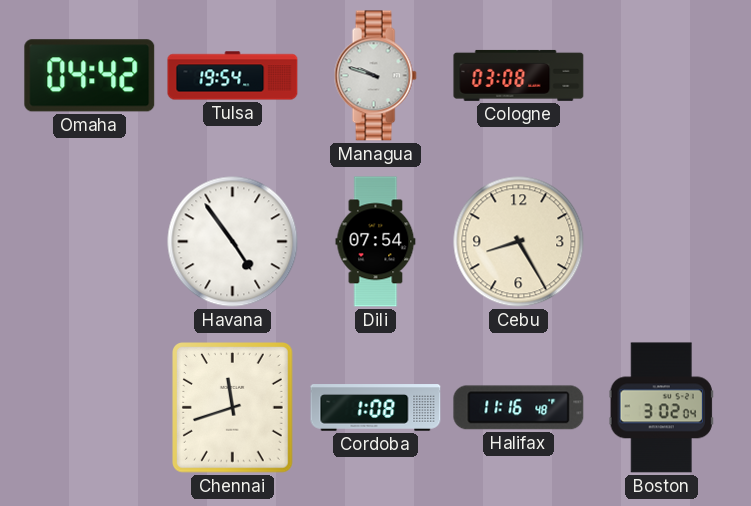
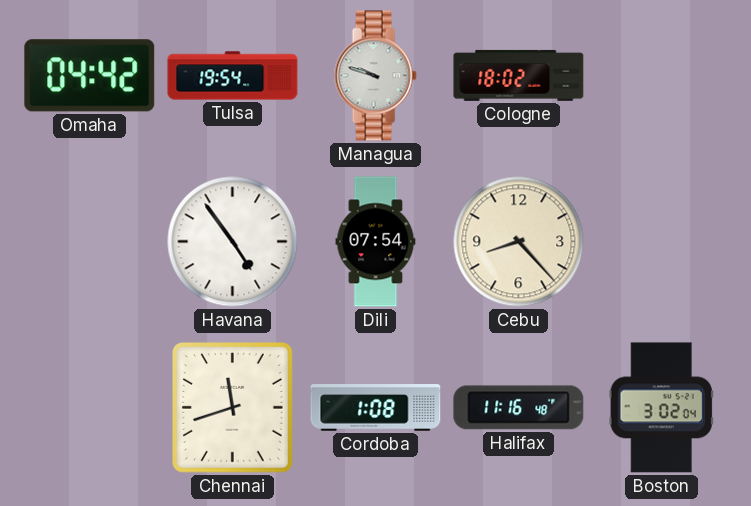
Cologne: 03:08 -> 18:02
Cebu: 8:25 -> 8:23
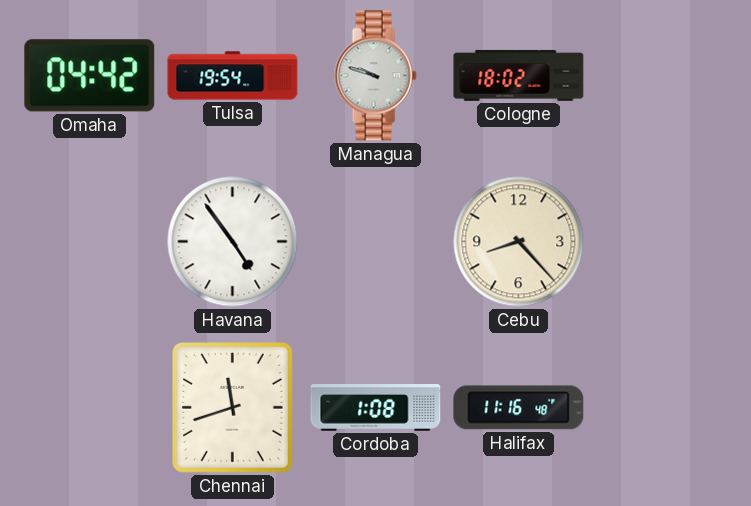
Dili: 07:54 -> none
Boston: 3:02 -> none
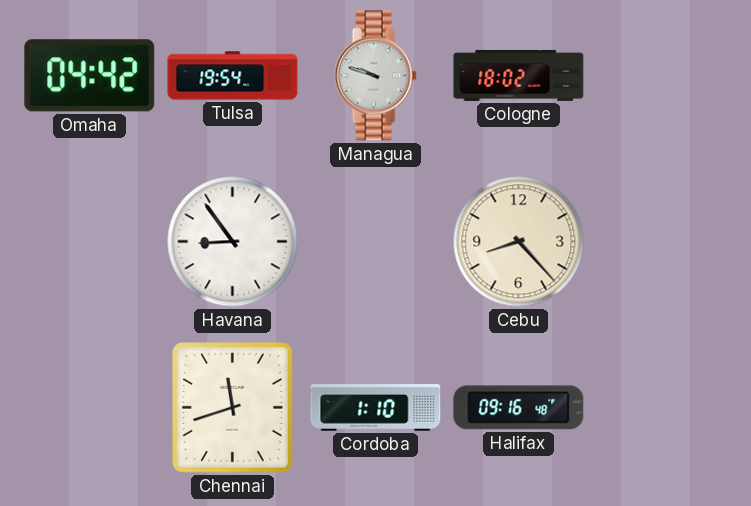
Havana: 4:54 -> 8:54
Cordoba: 1:08 -> 1:10
Halifax: 11:16 -> 09:16
